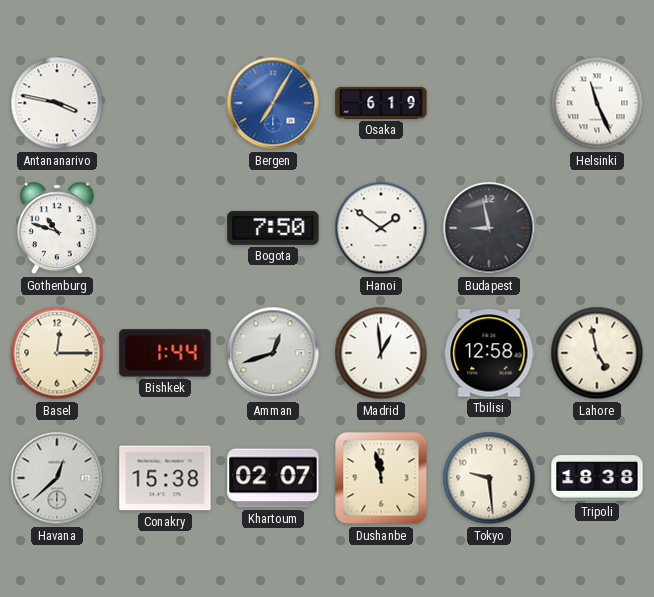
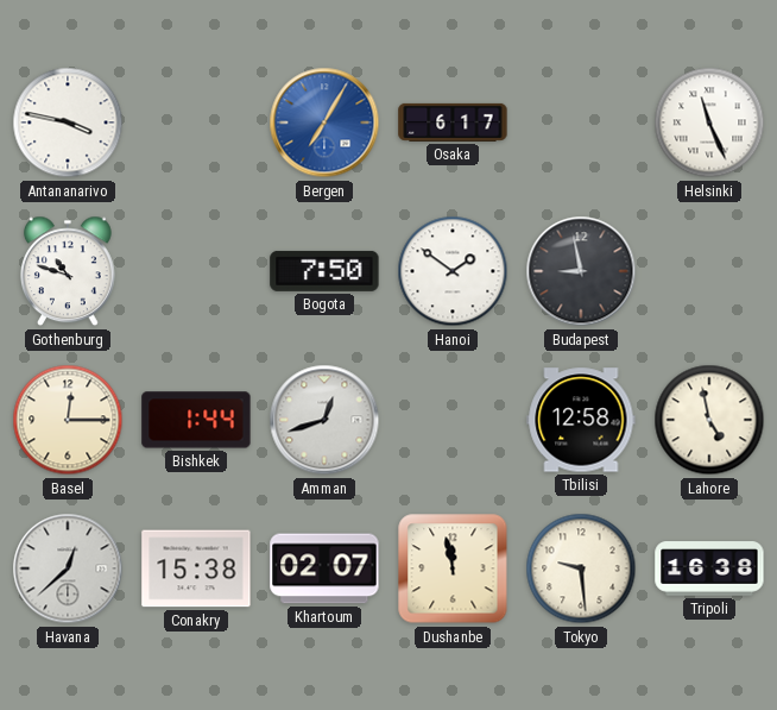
Osaka: 6:19 -> 6:17
Madrid: 12:59 -> none
Tripoli: 18:38 -> 16:38
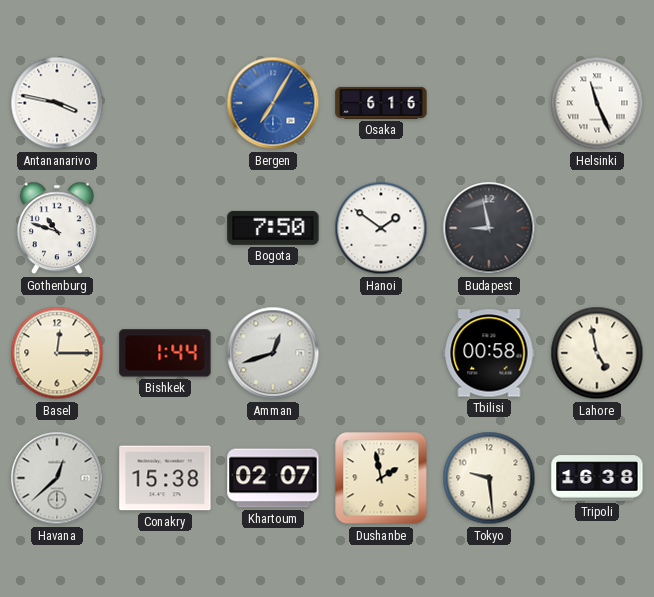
Osaka: 6:17 -> 6:16
Tbilisi: 12:58 -> 00:58
Dushanbe: 11:58 -> 1:58
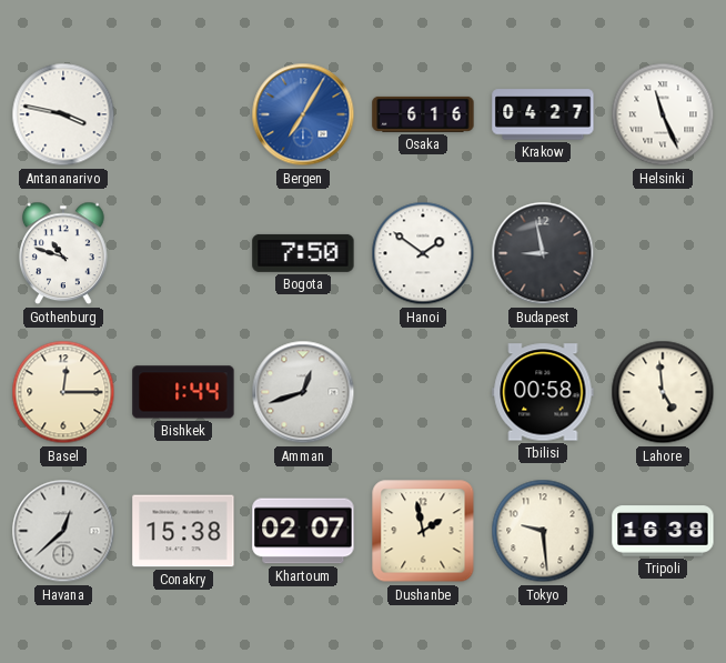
Krakow: none -> 04:27
Lahore: 4:58 -> 4:59
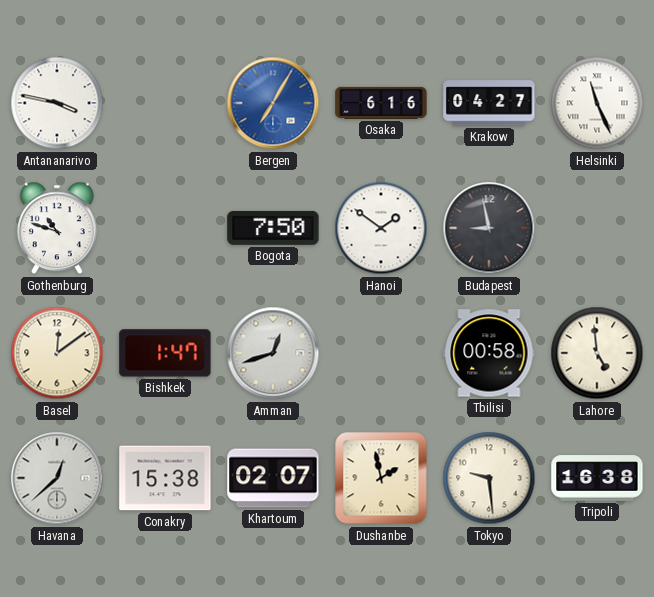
Basel: 12:15 -> 12:09
Bishkek: 1:44 -> 1:47
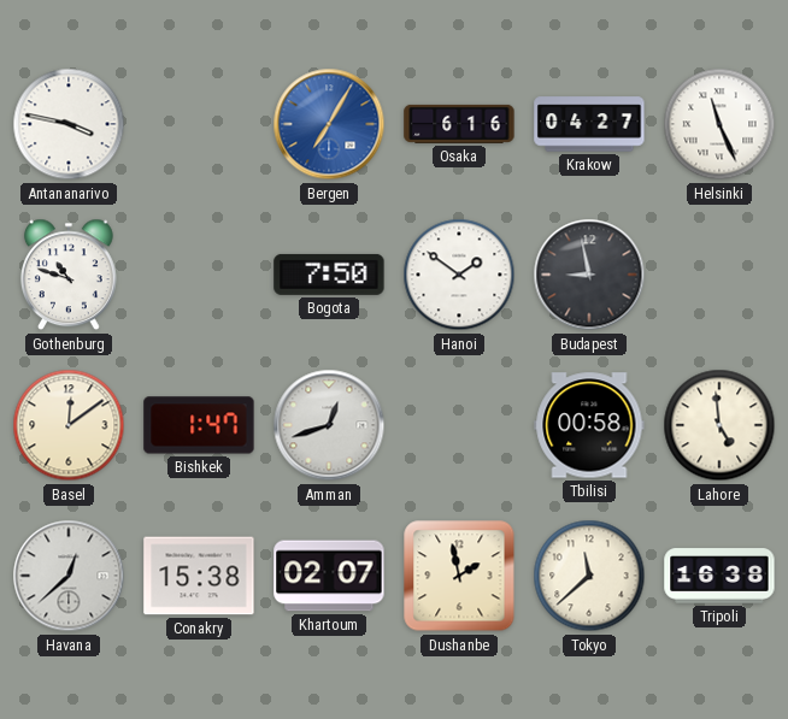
Tokyo: 9:29 -> 11:38
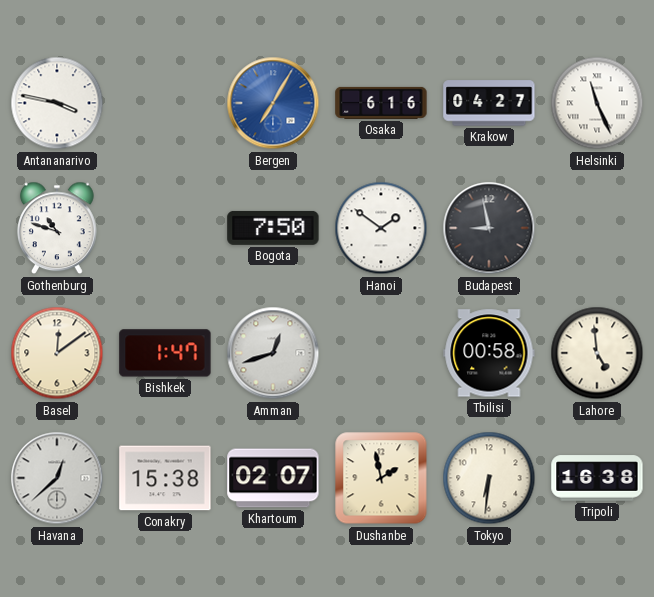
Tokyo: 11:38 -> 6:31
